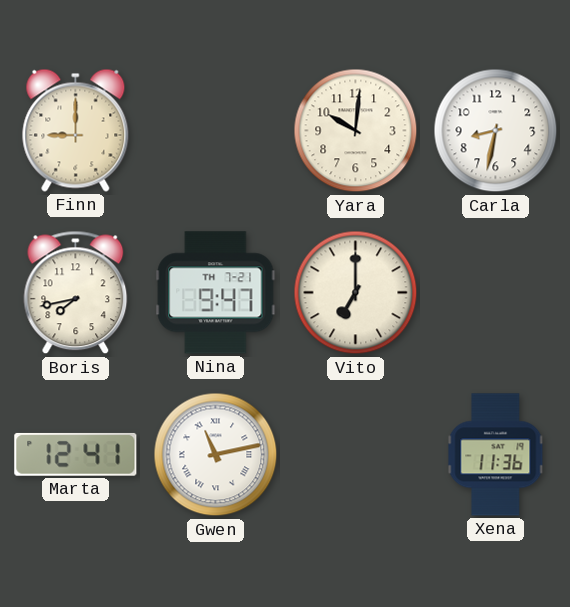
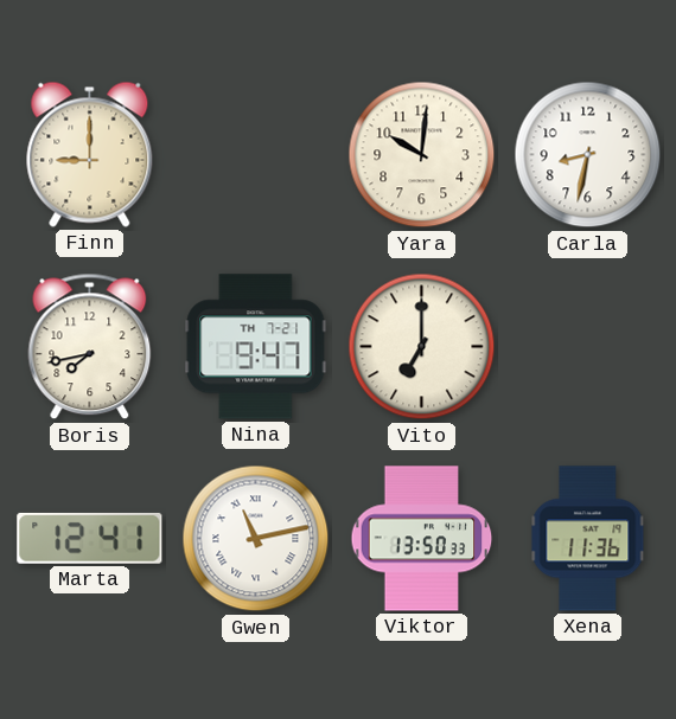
Viktor: none -> 13:50
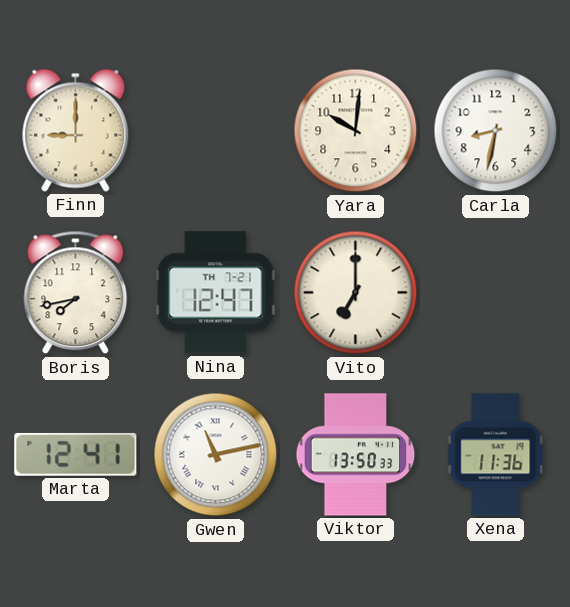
Nina: 9:47 -> 12:47
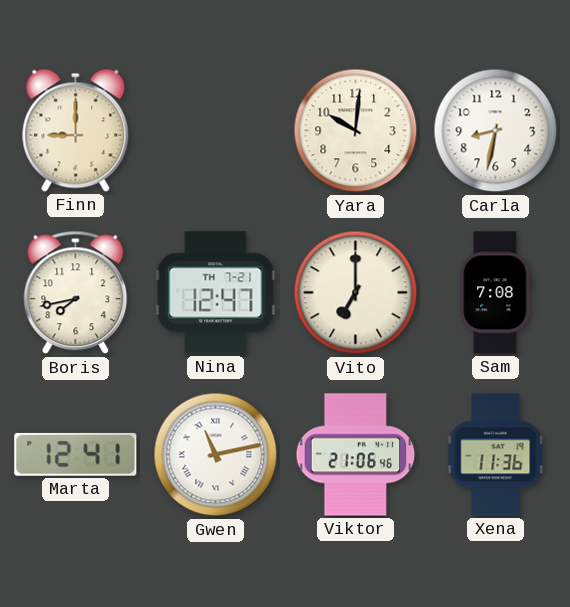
Sam: none -> 7:08
Viktor: 13:50 -> 21:06
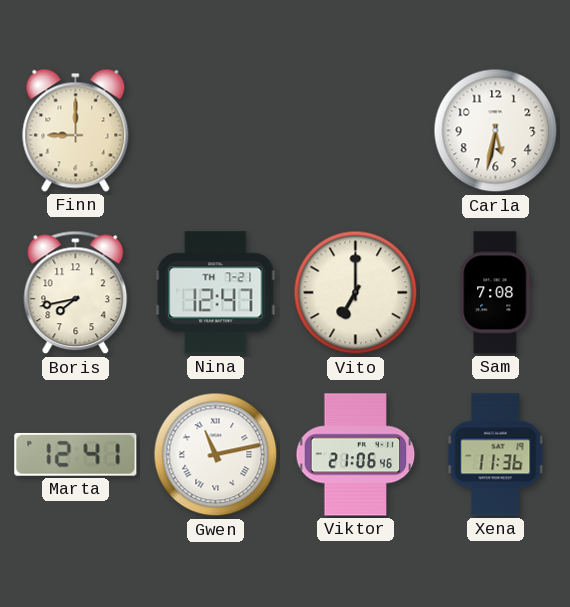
Yara: 10:01 -> none
Carla: 8:32 -> 5:32
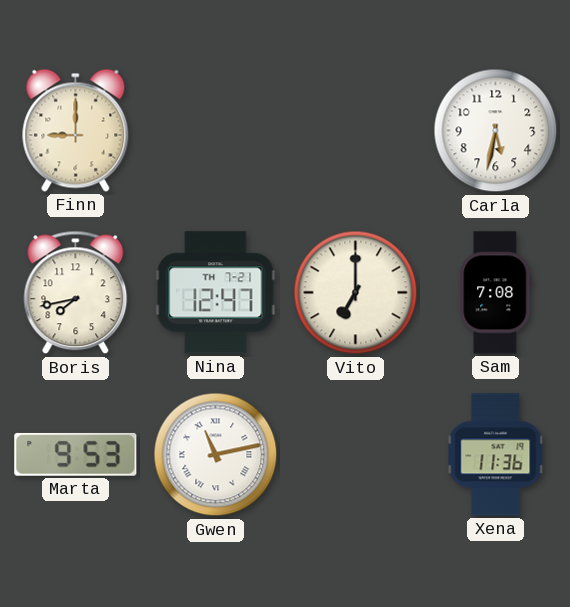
Marta: 12:41 -> 9:53
Viktor: 21:06 -> none
